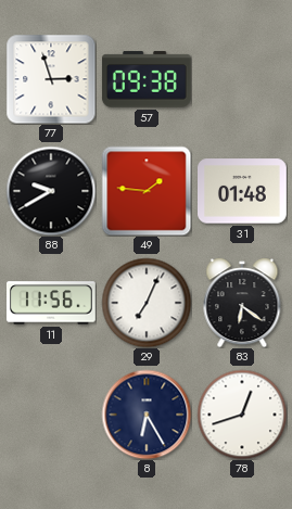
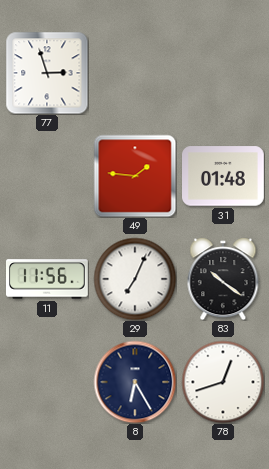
57: 09:38 -> none
88: 9:40 -> none
83: 6:21 -> 10:21
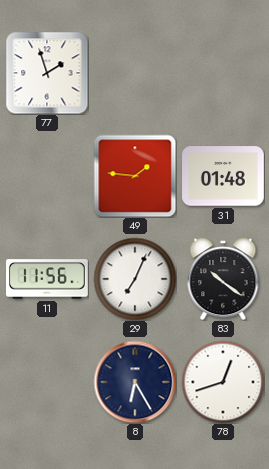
77: 2:57 -> 1:57
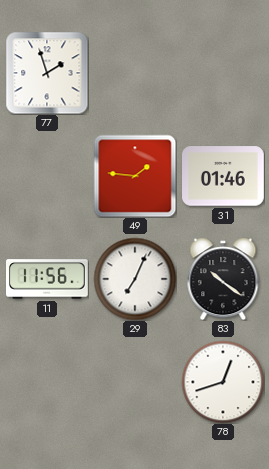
31: 01:48 -> 01:46
8: 6:25 -> none
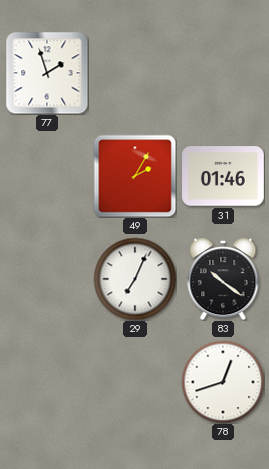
49: 1:46 -> 2:05
11: 11:56 -> none
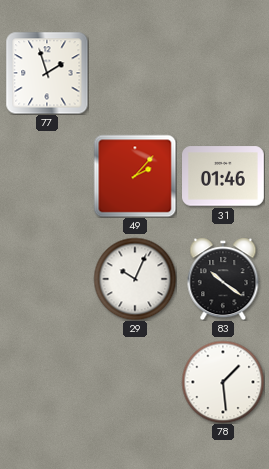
49: 2:05 -> 2:07
29: 7:04 -> 10:04
78: 12:42 -> 1:29
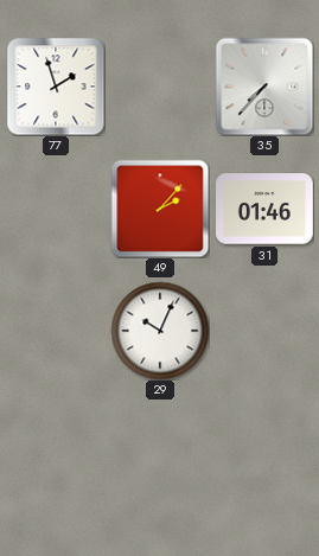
35: none -> 7:37
83: 10:21 -> none
78: 1:29 -> none
